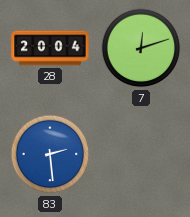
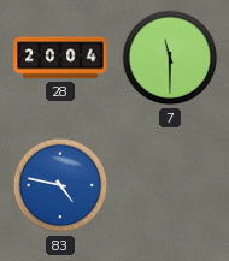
7: 12:12 -> 11:30
83: 2:29 -> 4:47
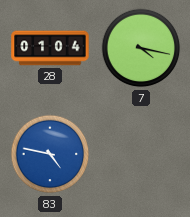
28: 20:04 -> 01:04
7: 11:30 -> 4:17
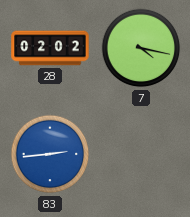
28: 01:04 -> 02:02
83: 4:47 -> 2:44
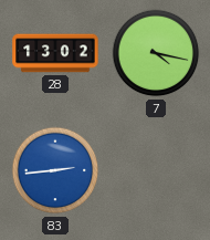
28: 02:02 -> 13:02
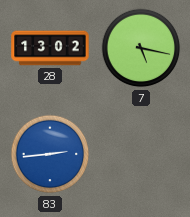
7: 4:17 -> 5:17
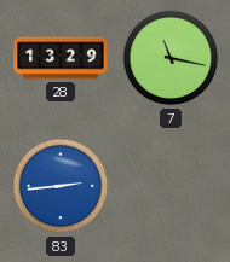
28: 13:02 -> 13:29
7: 5:17 -> 11:17
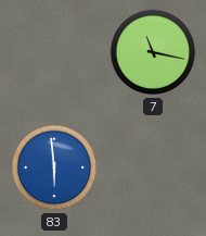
28: 13:29 -> none
83: 2:44 -> 5:59
